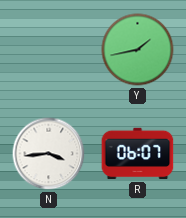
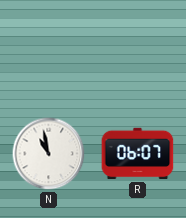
Y: 1:43 -> none
N: 3:44 -> 10:58
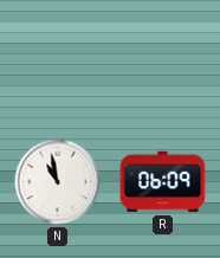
R: 06:07 -> 06:09
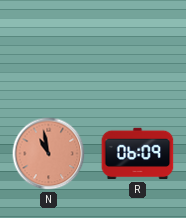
N dial: white -> salmon
